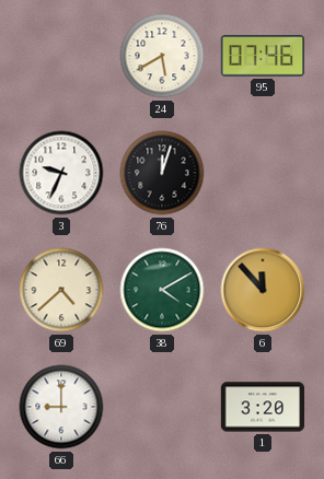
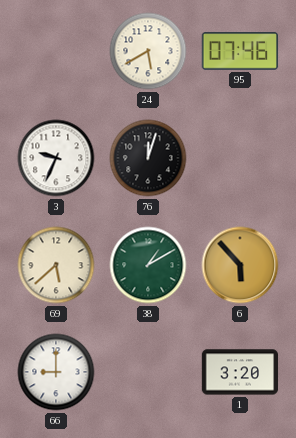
69: 4:38 -> 5:38
38: 4:10 -> 1:10
6: 11:53 -> 5:53
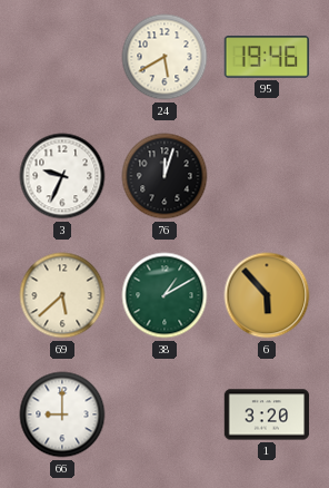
95: 07:46 -> 19:46
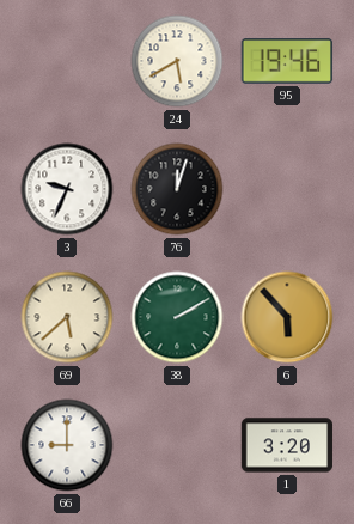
38: 1:10 -> 2:10
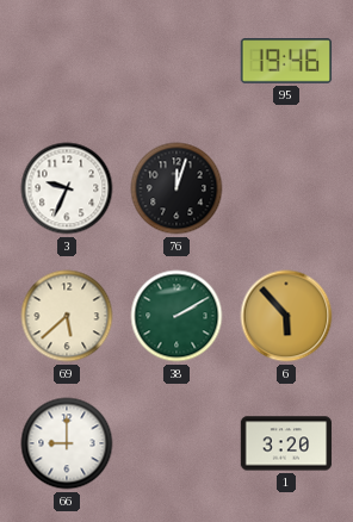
24: 5:40 -> none
